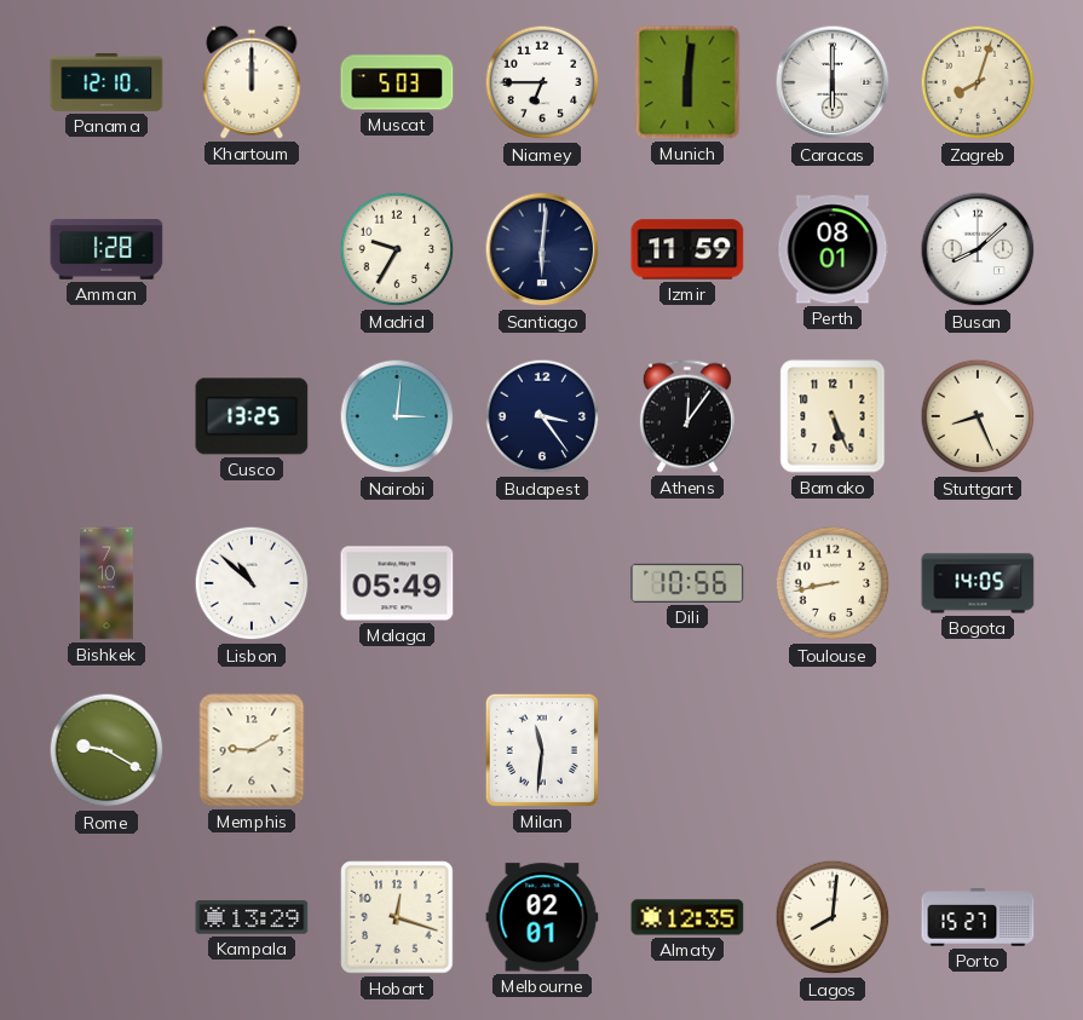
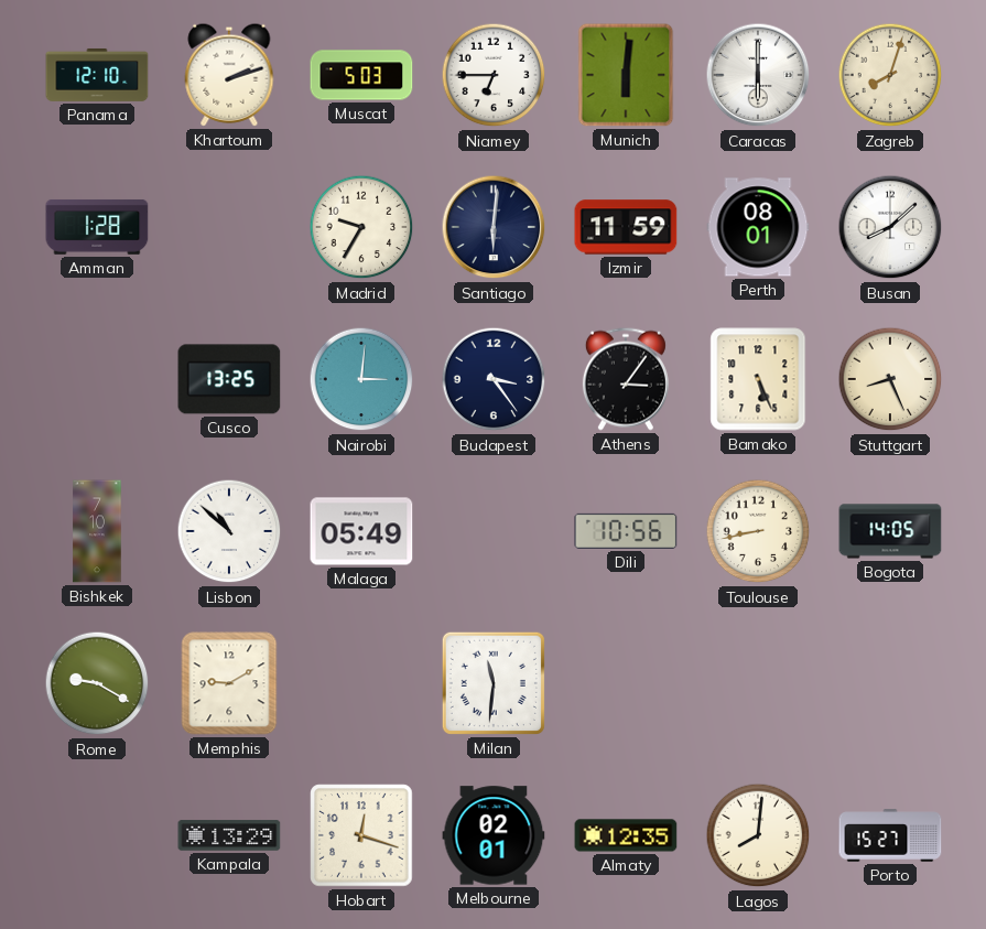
Khartoum: 12:00 -> 2:12
Athens: 12:06 -> 3:06
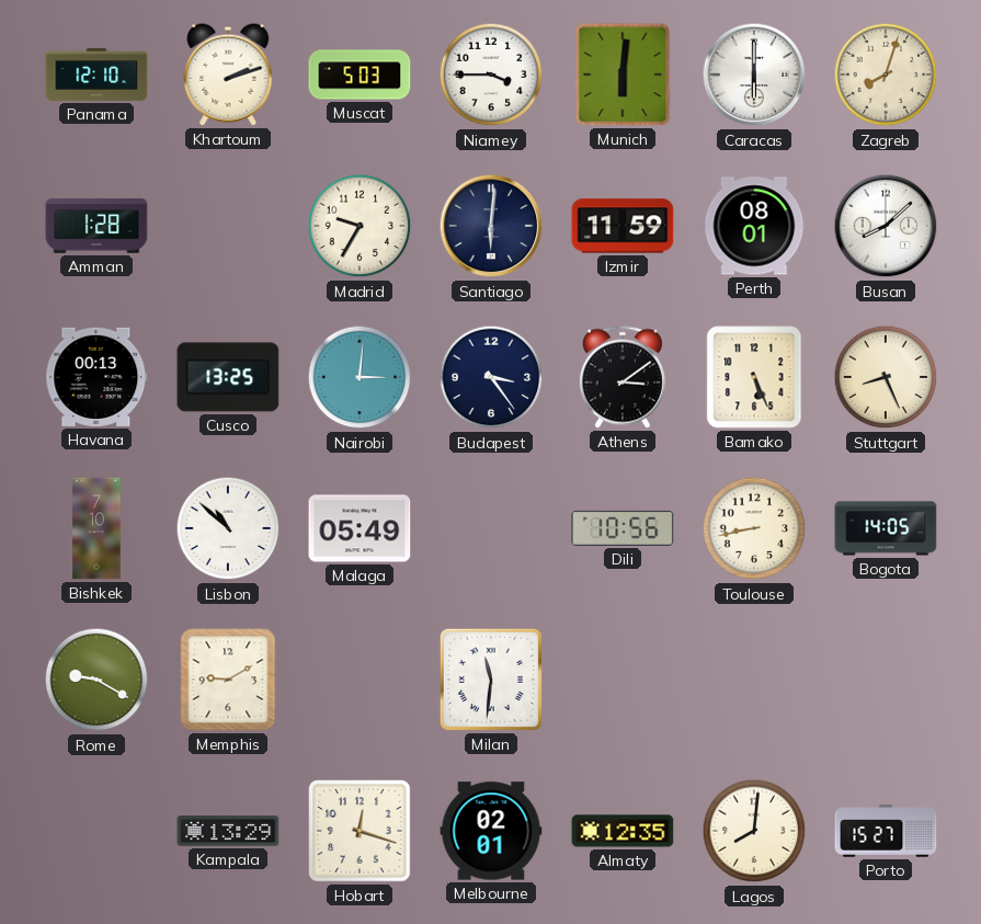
Niamey: 6:45 -> 3:45
Havana: none -> 00:13
Athens: 3:06 -> 3:09
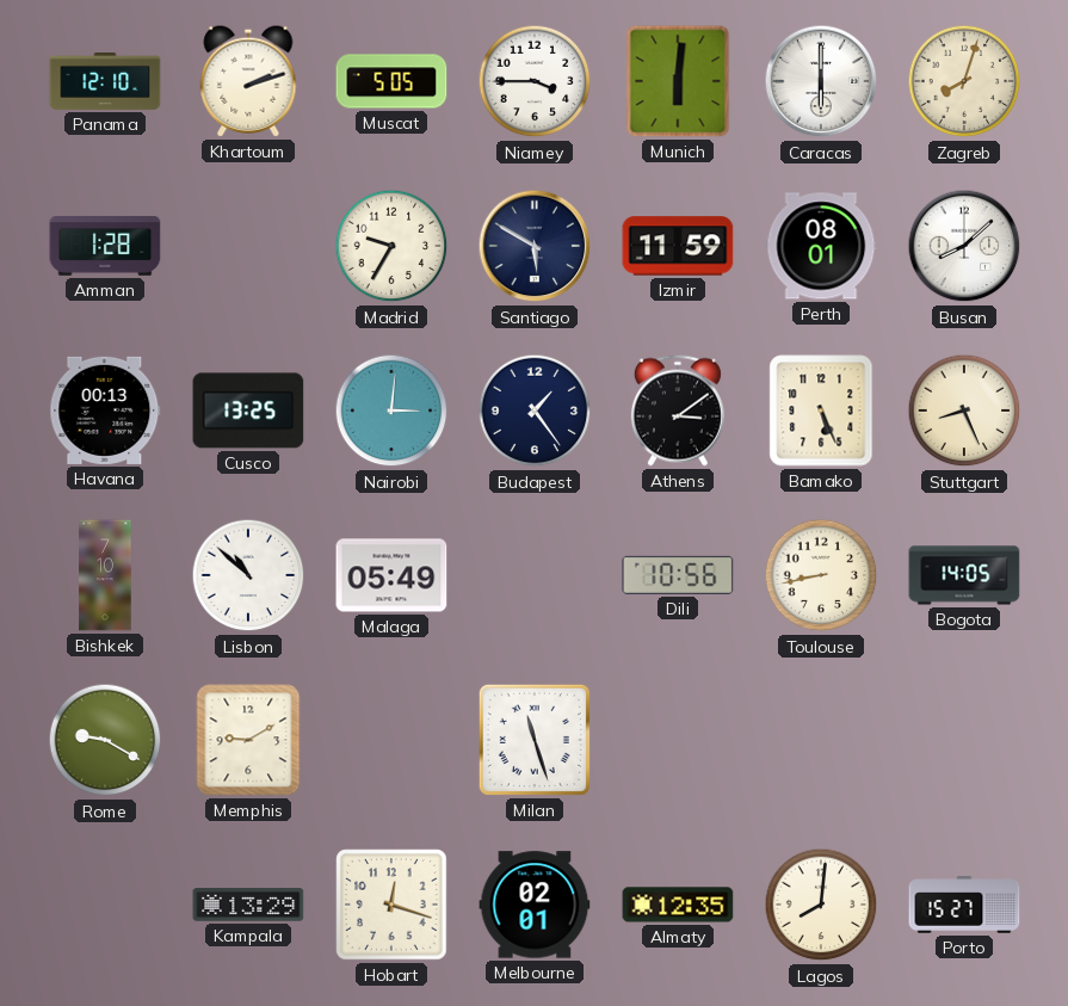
Muscat: 5:03 -> 5:05
Santiago: 6:01 -> 5:50
Budapest: 3:24 -> 1:24
Milan: 11:31 -> 11:27
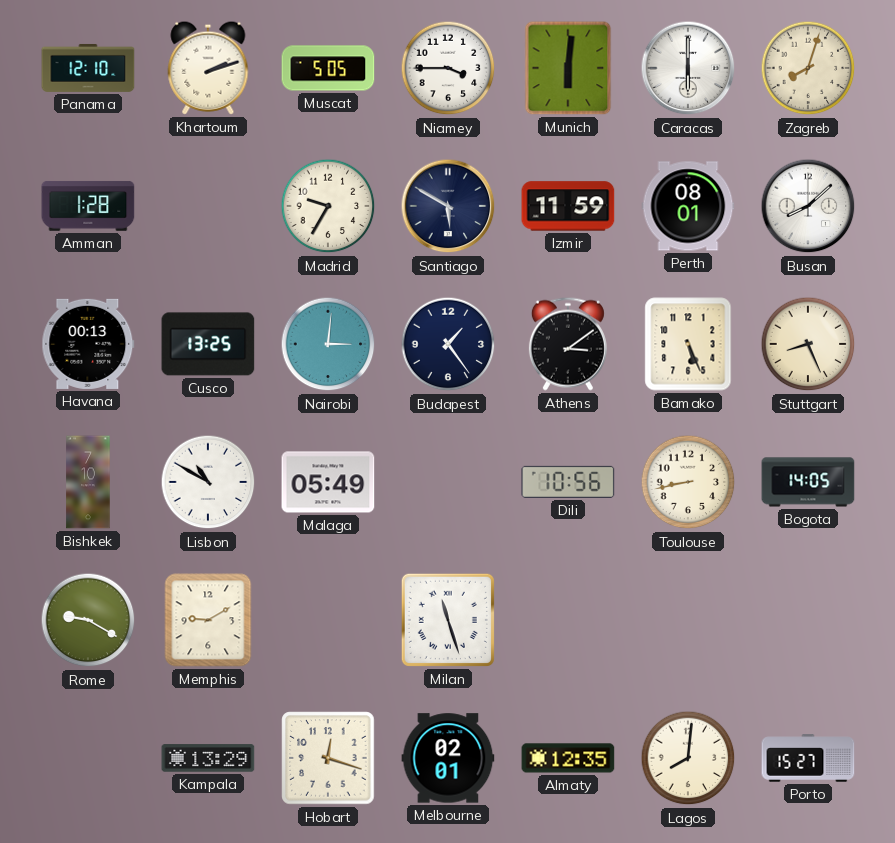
Lisbon: 10:52 -> 10:50
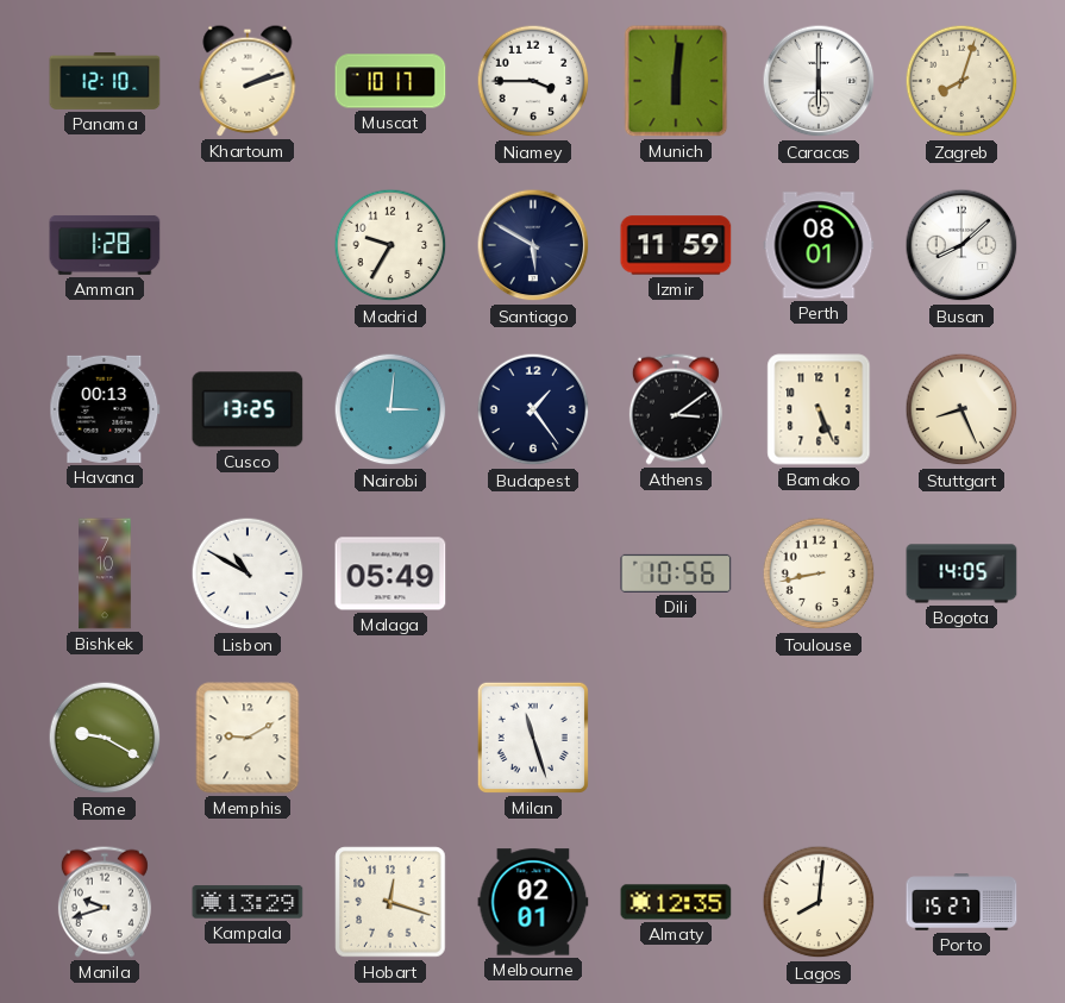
Muscat: 5:05 -> 10:17
Manila: none -> 9:42
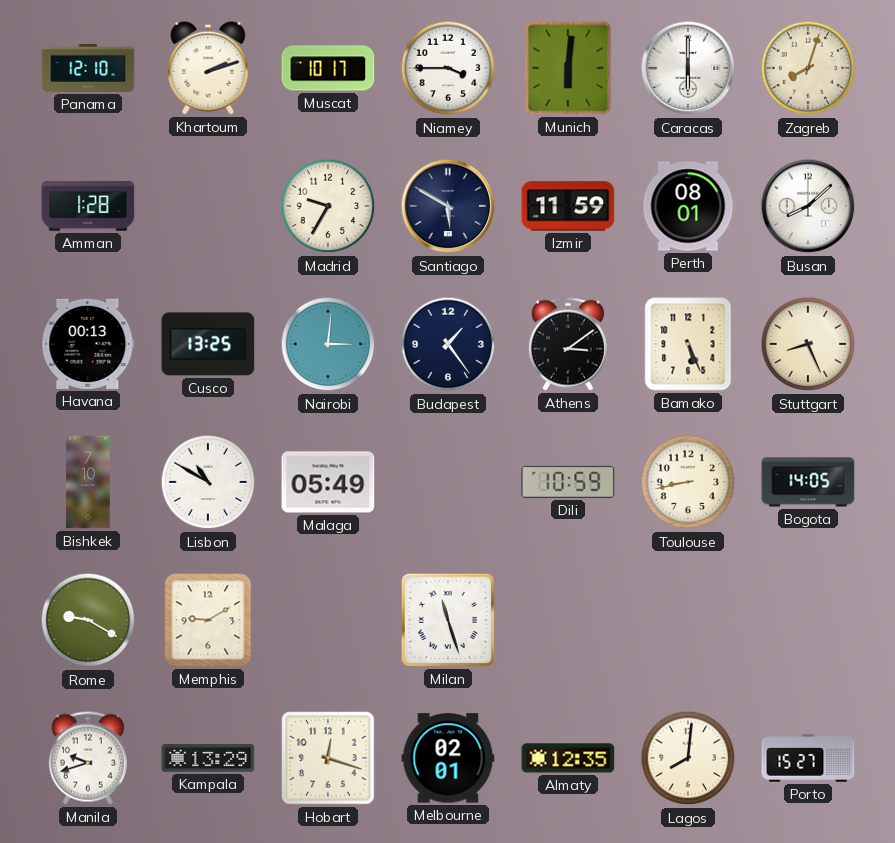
Dili: 10:56 -> 10:59
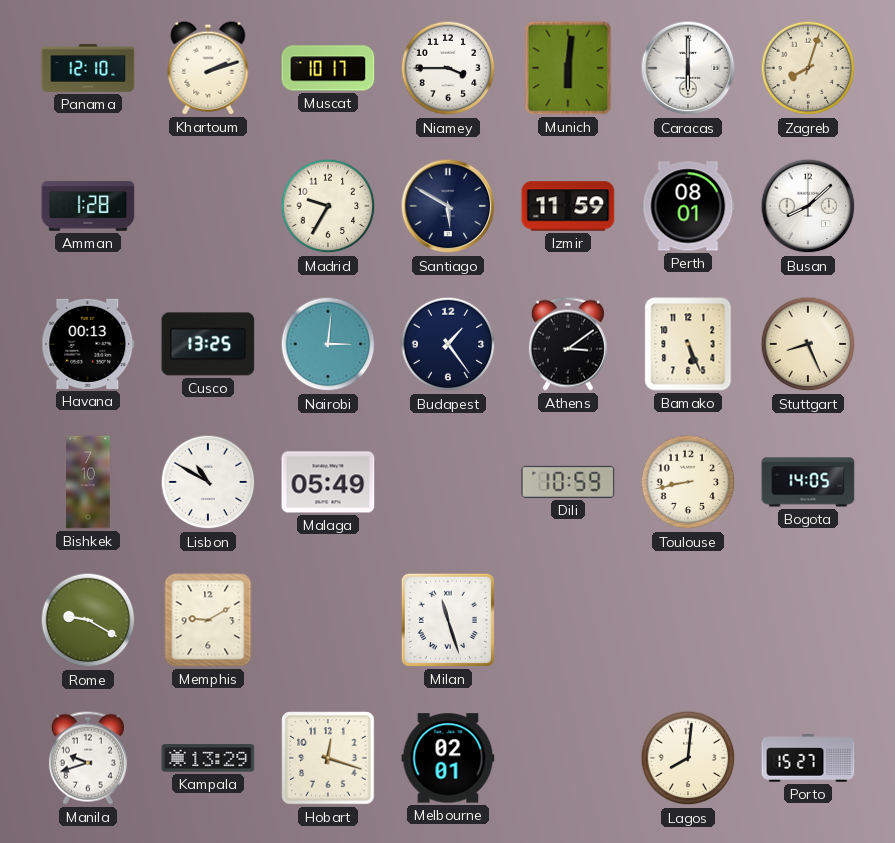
Almaty: 12:35 -> none
